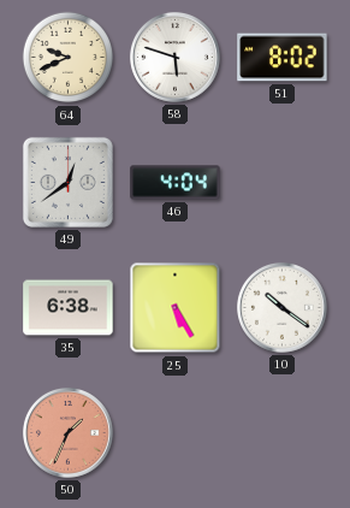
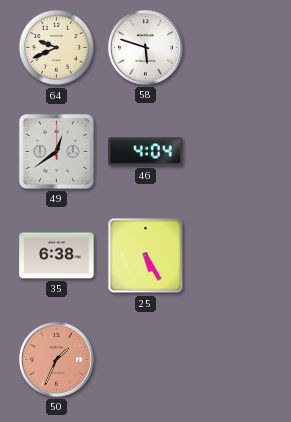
51: 8:02 -> none
10: 10:21 -> none
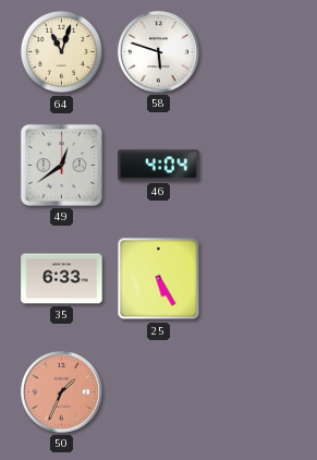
64: 9:41 -> 11:03
35: 6:38 -> 6:33
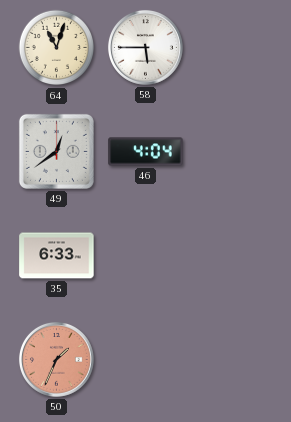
58: 5:48 -> 5:45
25: 5:25 -> none
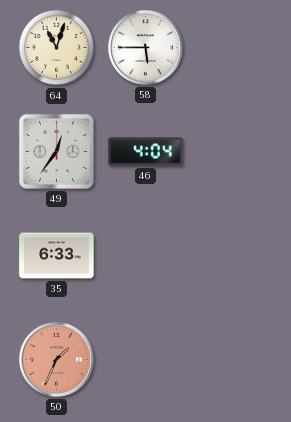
49: 12:39 -> 12:36
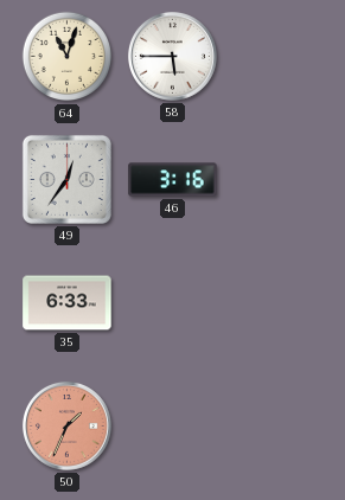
46: 4:04 -> 3:16
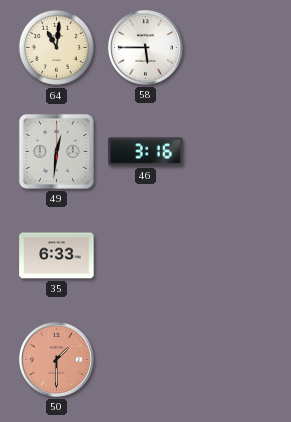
64: 11:03 -> 11:01
49: 12:36 -> 12:31
50: 1:34 -> 1:30
